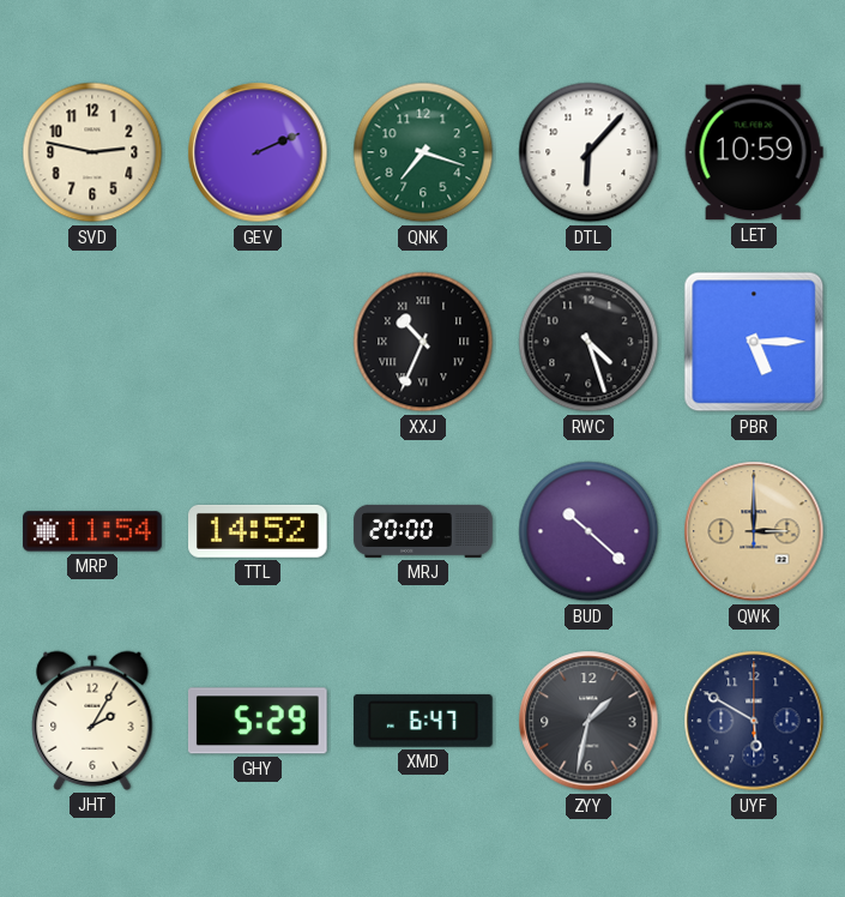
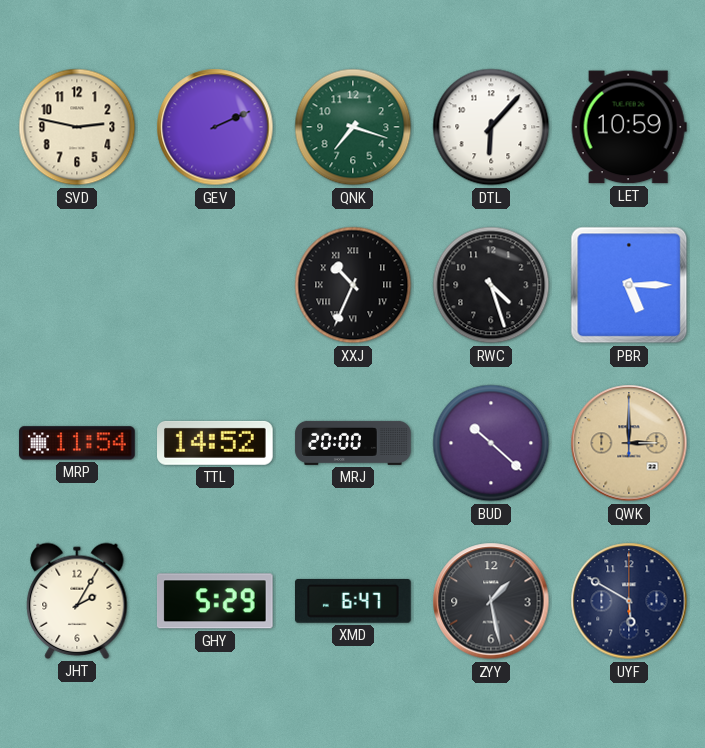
ZYY: 1:32 -> 1:28
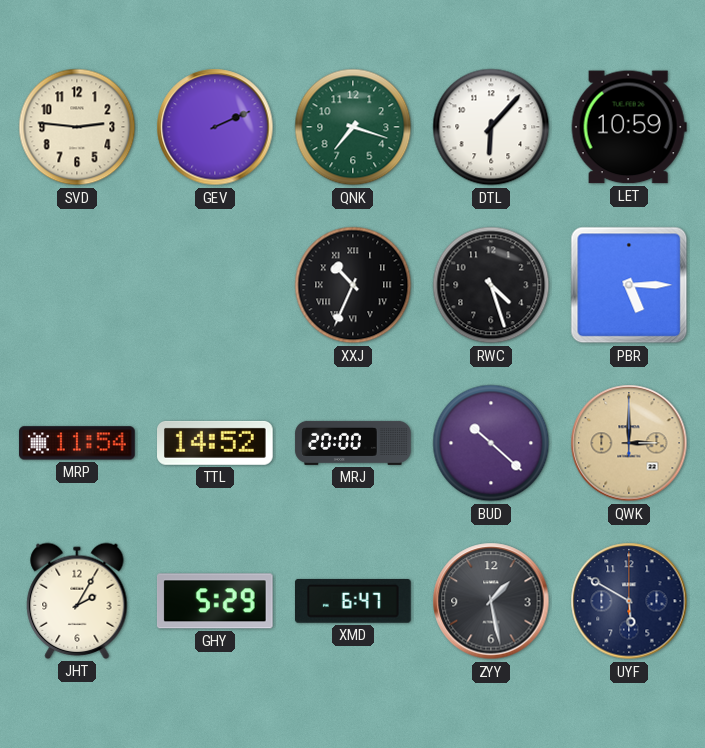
SVD: 2:47 -> 2:46
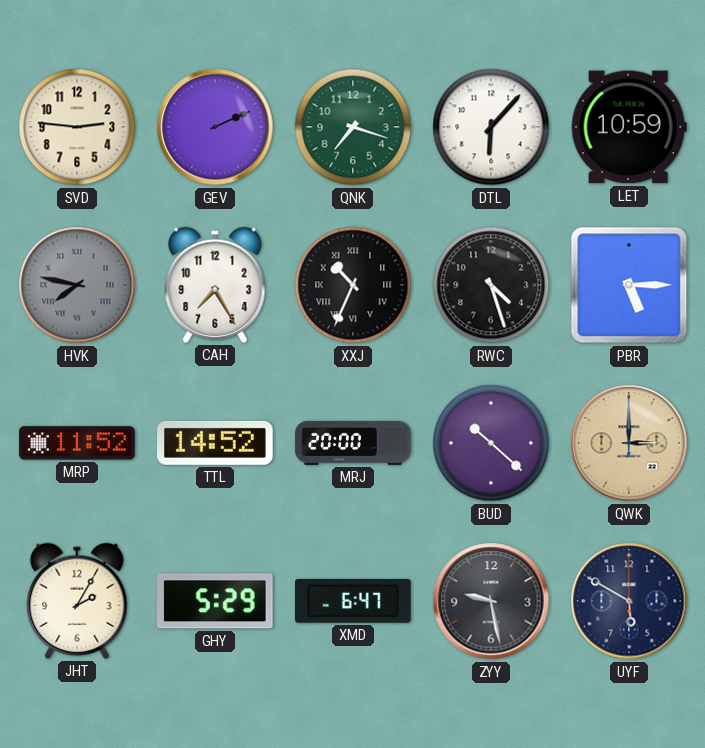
HVK: none -> 7:47
CAH: none -> 7:25
MRP: 11:54 -> 11:52
ZYY: 1:28 -> 9:28
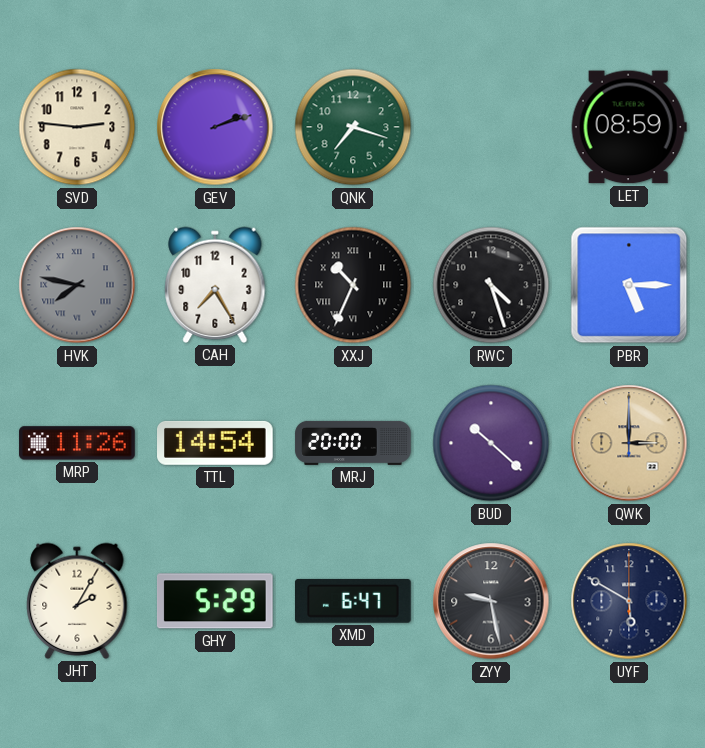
GEV: 2:11 -> 2:12
DTL: 6:07 -> none
LET: 10:59 -> 08:59
MRP: 11:52 -> 11:26
TTL: 14:52 -> 14:54
